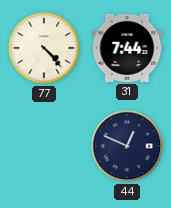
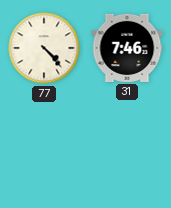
31: 7:44 -> 7:46
44: 12:49 -> none
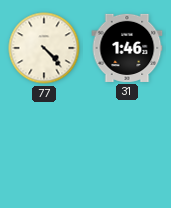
31: 7:46 -> 1:46
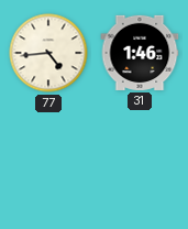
77: 4:23 -> 4:44
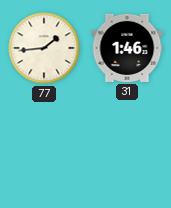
77: 4:44 -> 1:44
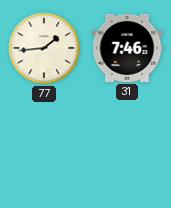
31: 1:46 -> 7:46
